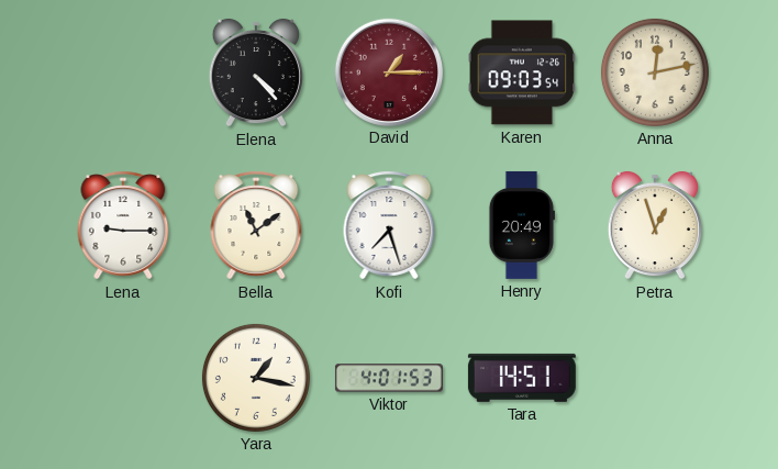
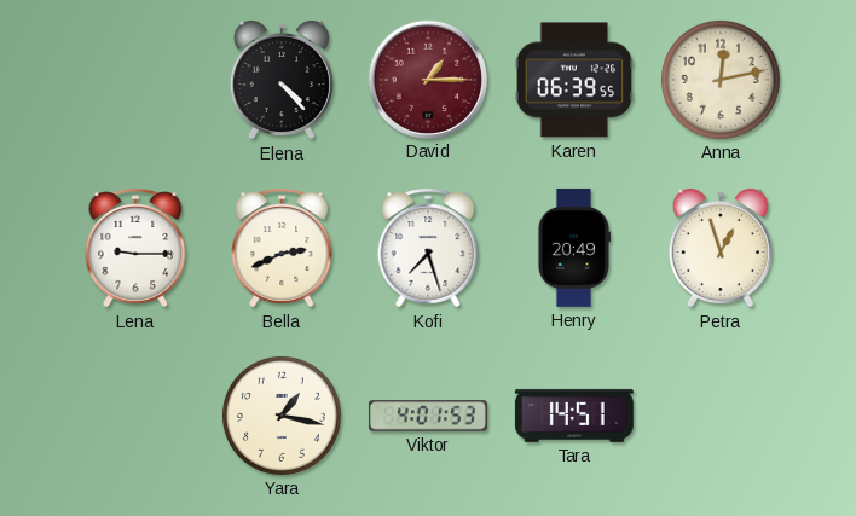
Karen: 09:03 -> 06:39
Bella: 11:09 -> 2:41
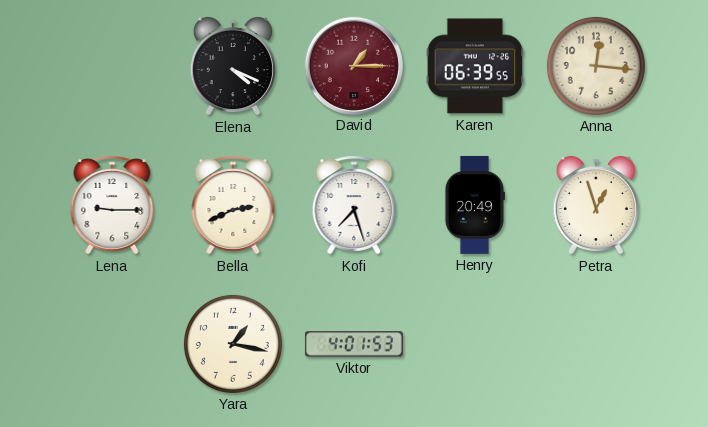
Elena: 4:23 -> 4:19
Anna: 12:13 -> 12:16
Tara: 14:51 -> none
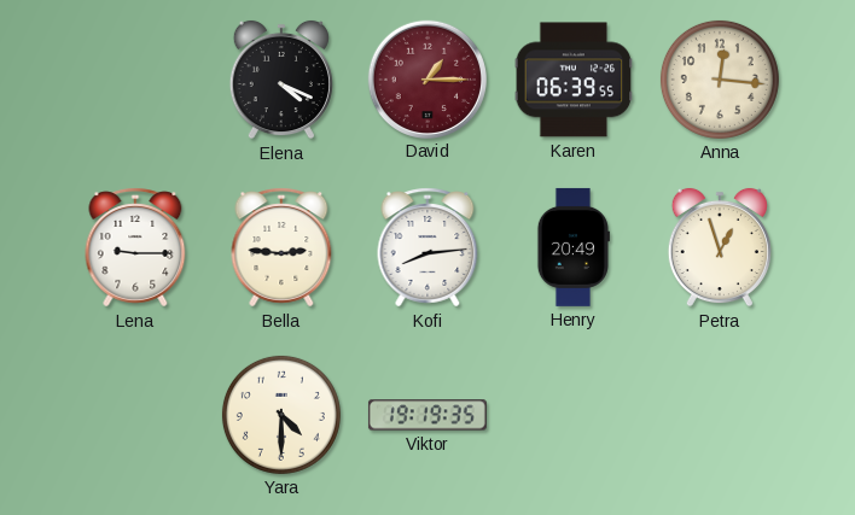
Bella: 2:41 -> 2:46
Kofi: 7:27 -> 8:14
Yara: 1:17 -> 4:30
Viktor: 4:01 -> 19:19
